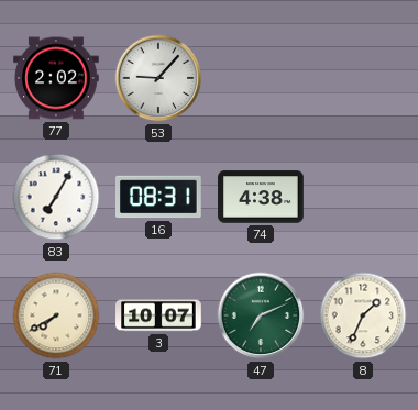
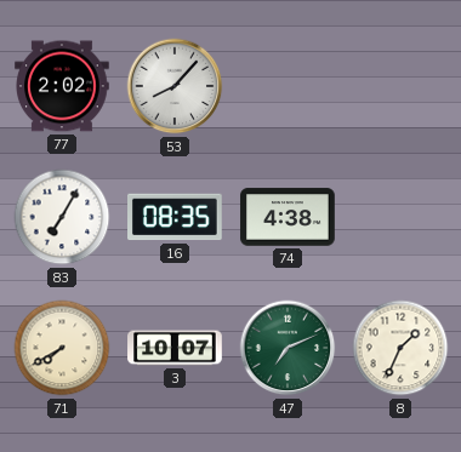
53: 9:07 -> 8:07
16: 08:31 -> 08:35
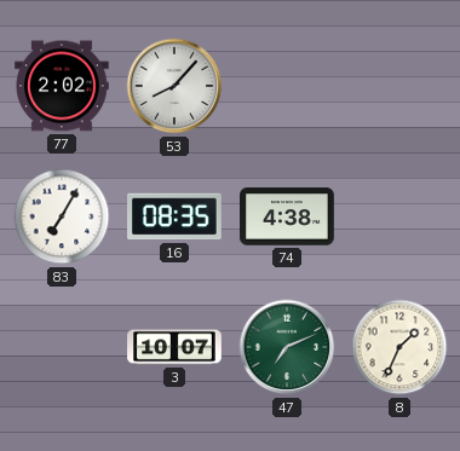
71: 7:40 -> none
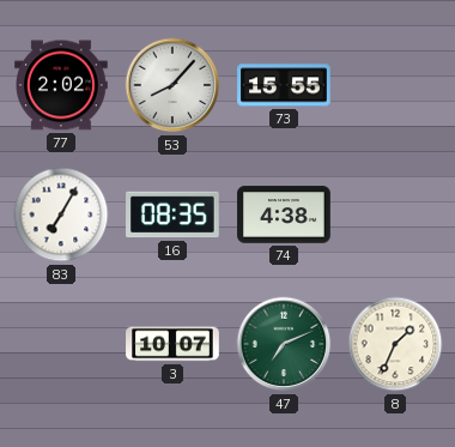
73: none -> 15:55
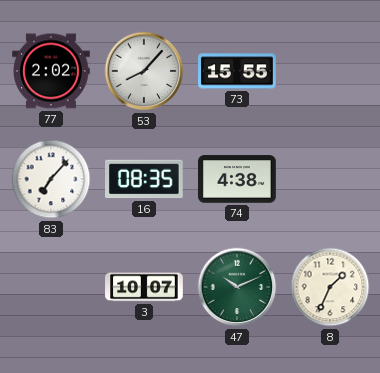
83: 7:05 -> 7:07
47: 7:11 -> 10:11
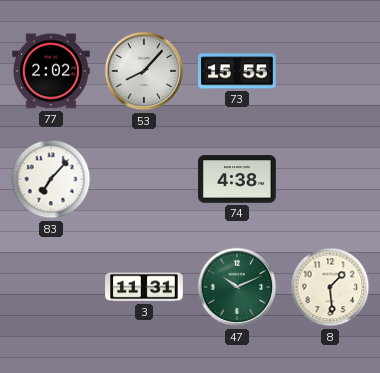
16: 08:35 -> none
3: 10:07 -> 11:31
8: 1:34 -> 1:29
